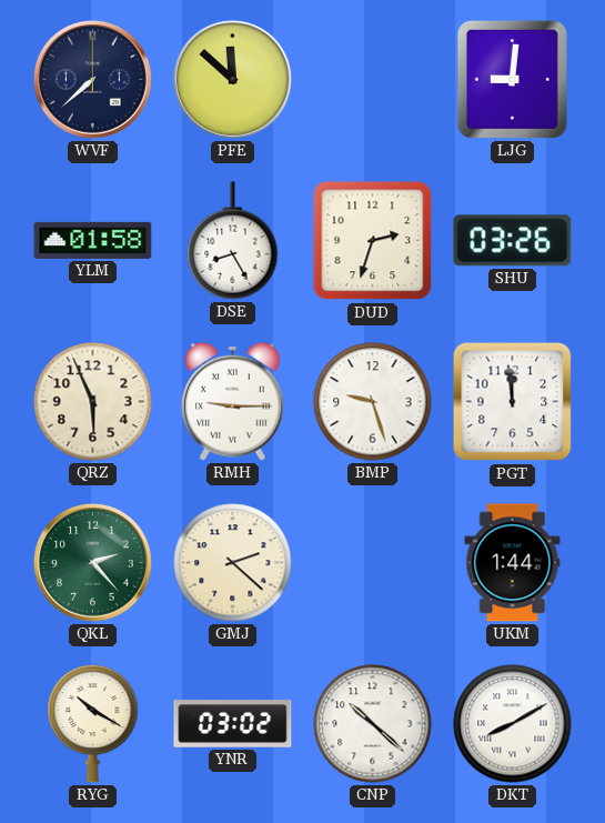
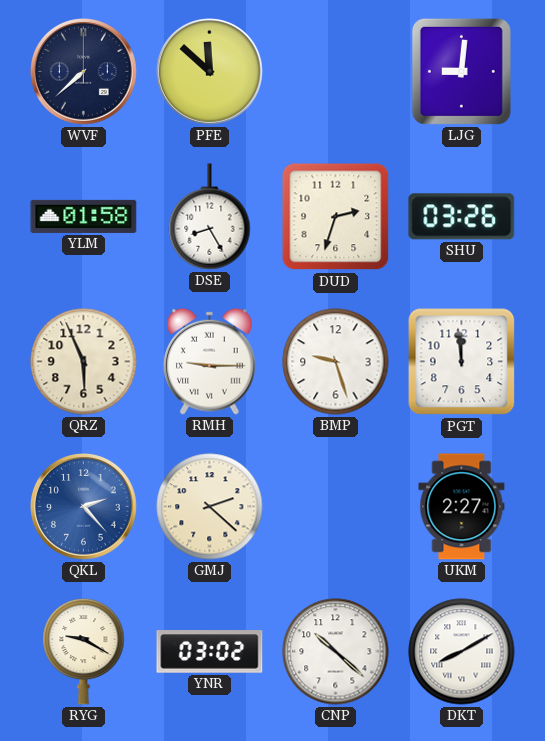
QKL dial: green -> blue
UKM: 1:44 -> 2:27
RYG: 10:20 -> 9:20
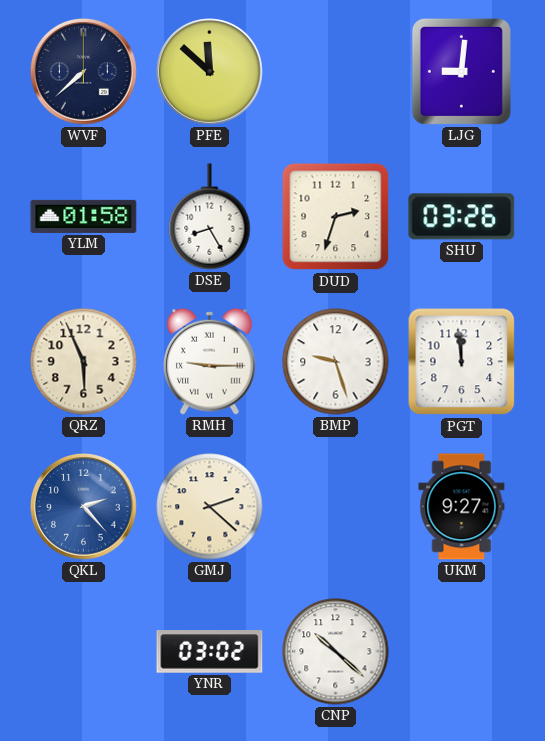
UKM: 2:27 -> 9:27
RYG: 9:20 -> none
DKT: 8:10 -> none
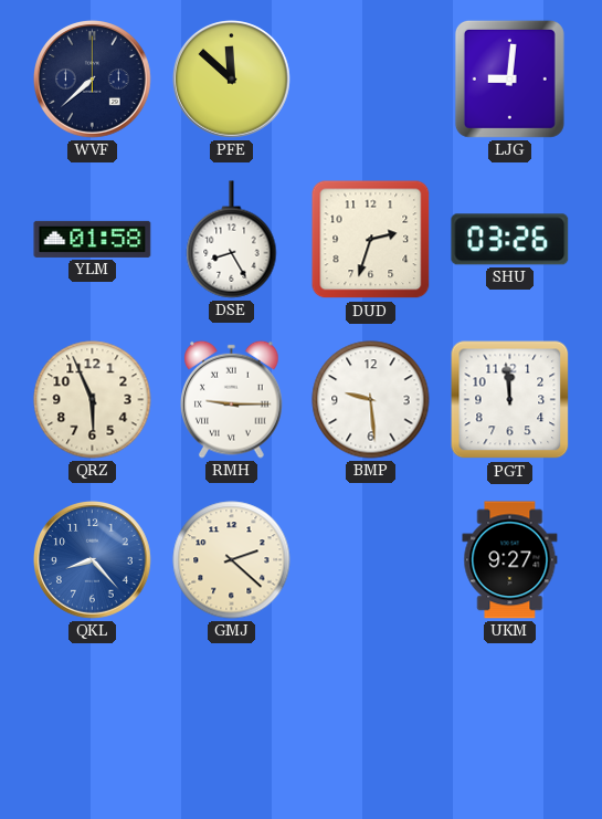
BMP: 9:27 -> 9:29
QKL: 2:23 -> 8:23
YNR: 03:02 -> none
CNP: 10:22 -> none
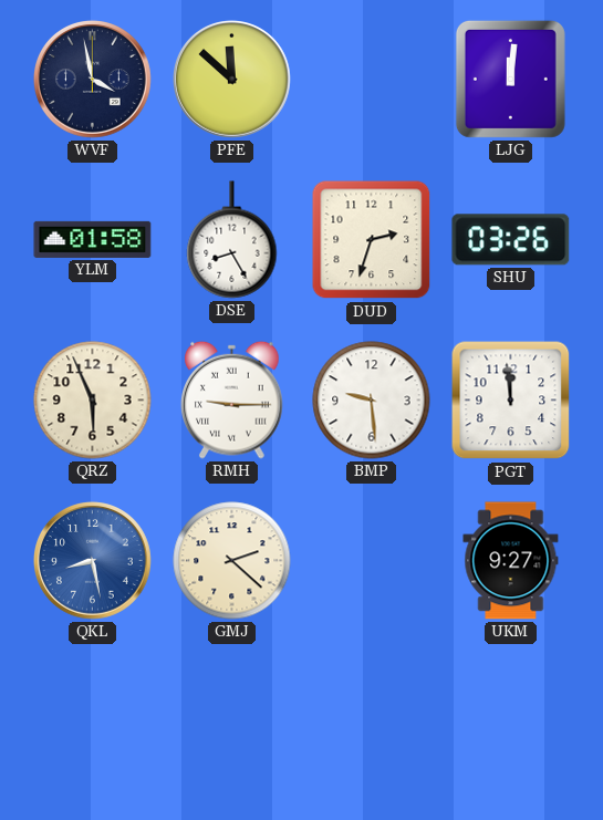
WVF: 7:38 -> 3:58
LJG: 9:01 -> 12:01
QKL: 8:23 -> 8:28
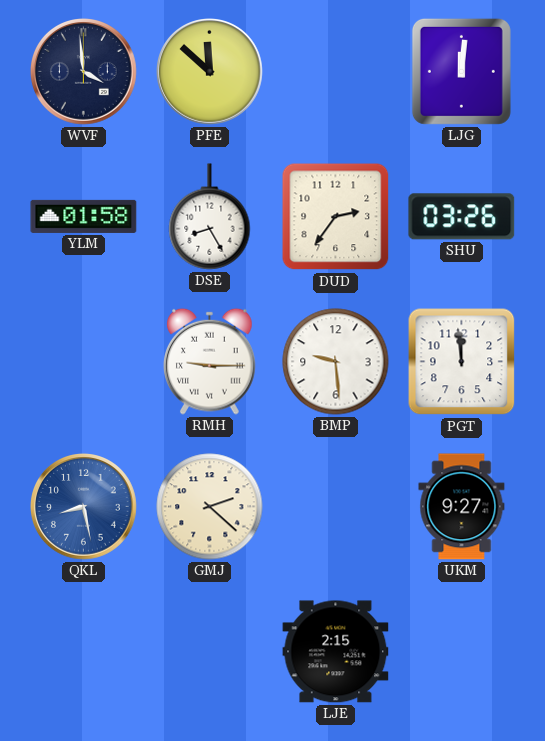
WVF: 3:58 -> 3:59
DUD: 2:33 -> 2:36
QRZ: 5:56 -> none
LJE: none -> 2:15
